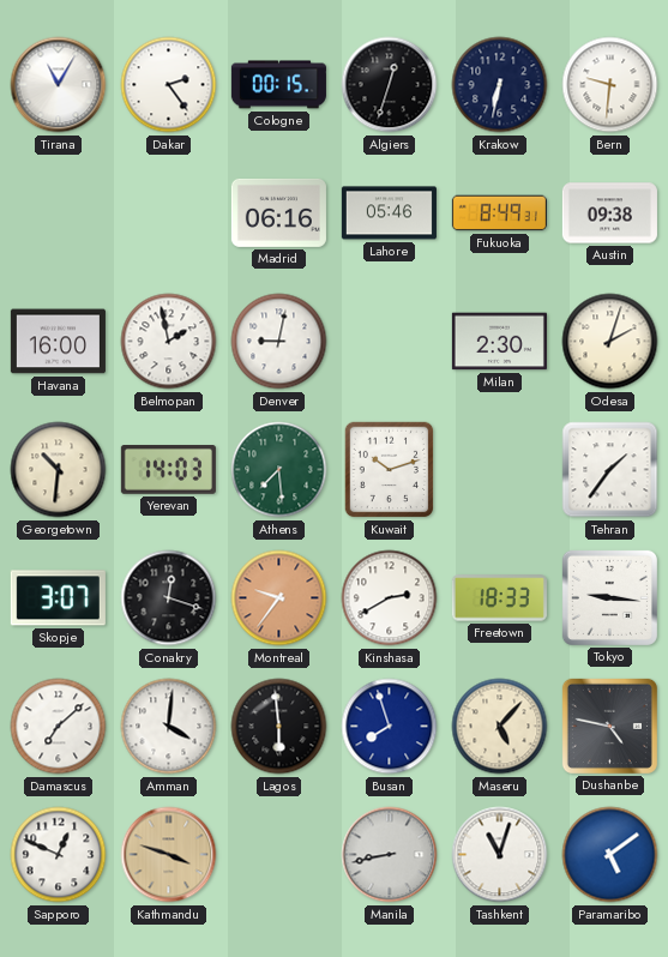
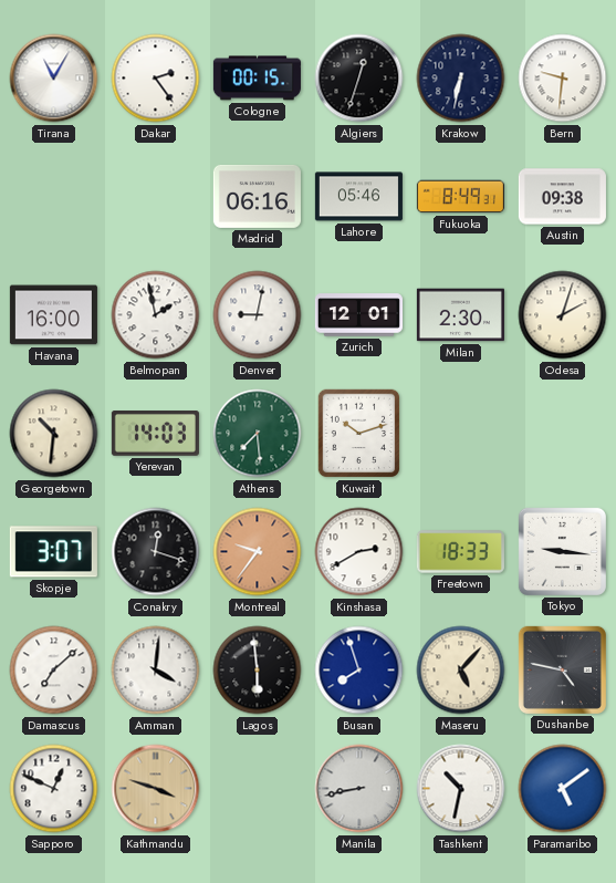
Zurich: none -> 12:01
Tehran: 1:36 -> none
Tashkent: 11:03 -> 10:32
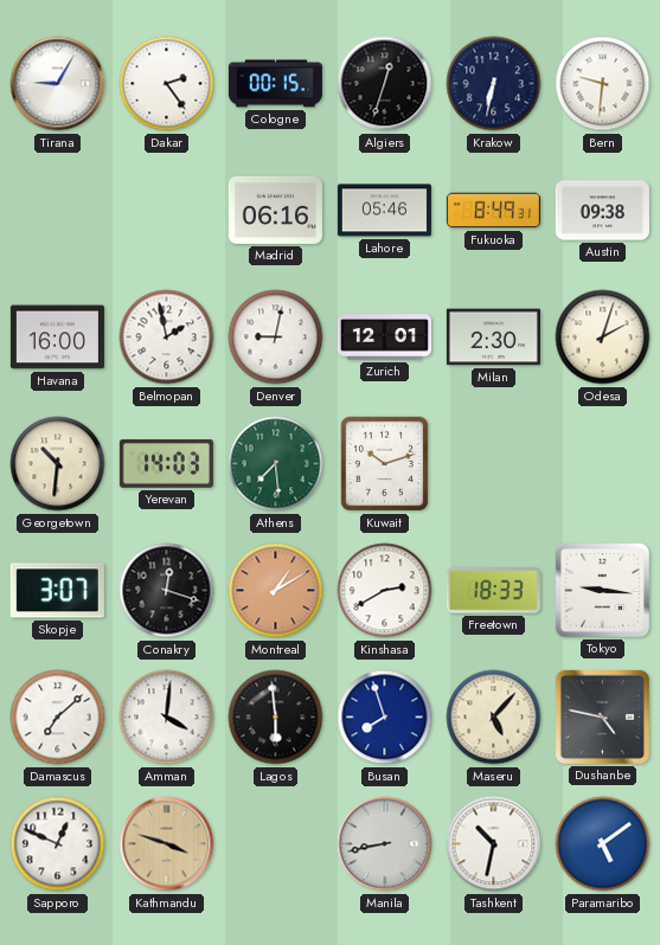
Tirana: 11:05 -> 9:05
Montreal: 9:36 -> 1:10
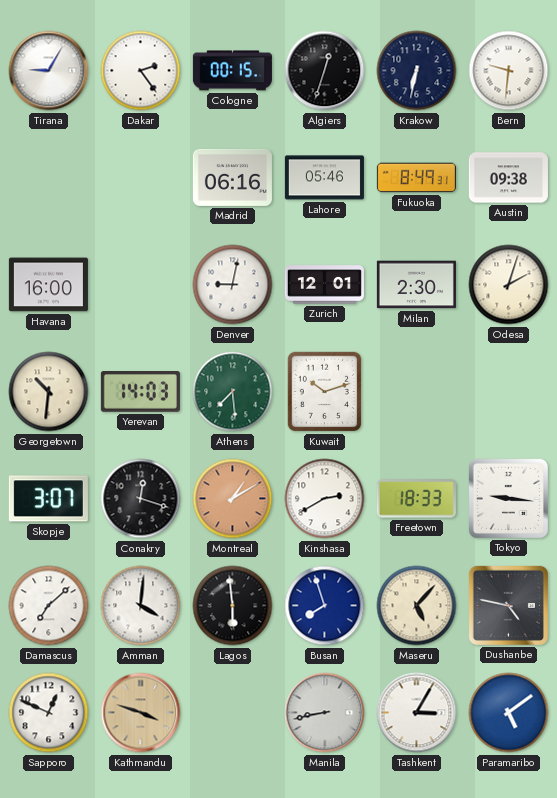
Belmopan: 1:58 -> none
Tashkent: 10:32 -> 3:05
